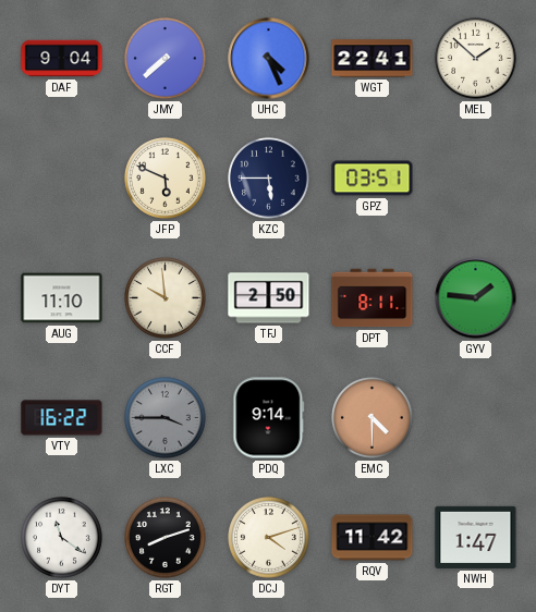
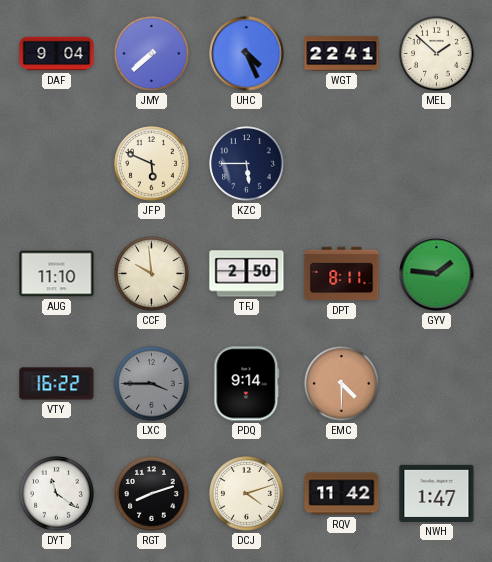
GPZ: 03:51 -> none
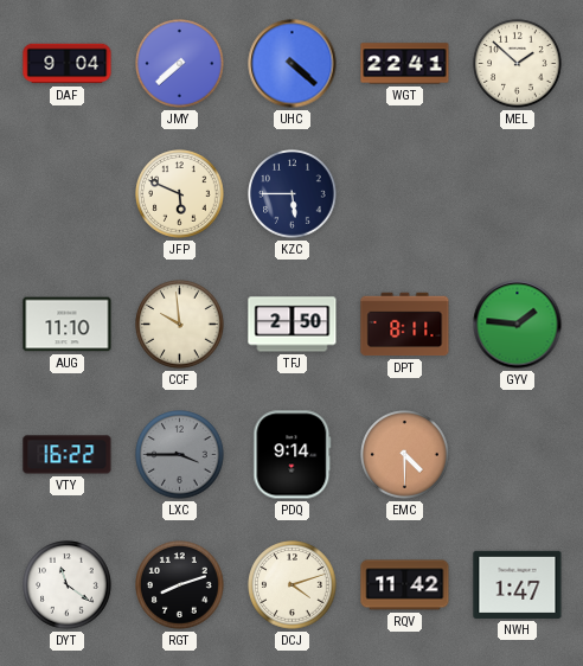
UHC: 4:26 -> 4:22
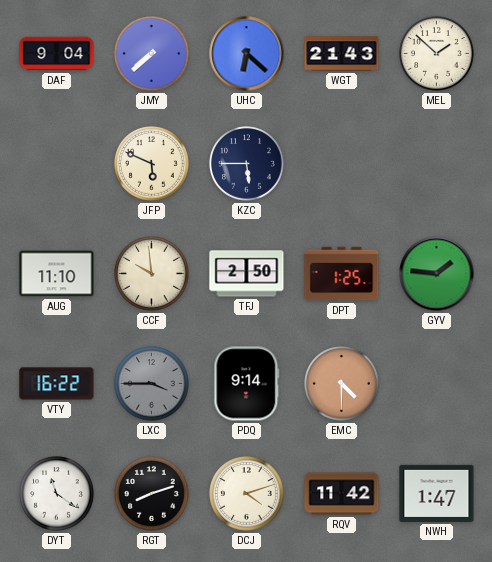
UHC: 4:22 -> 6:22
WGT: 22:41 -> 21:43
DPT: 8:11 -> 1:25
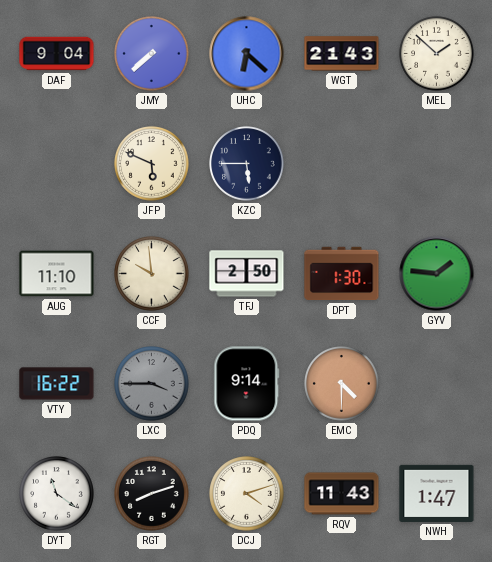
DPT: 1:25 -> 1:30
RQV: 11:42 -> 11:43
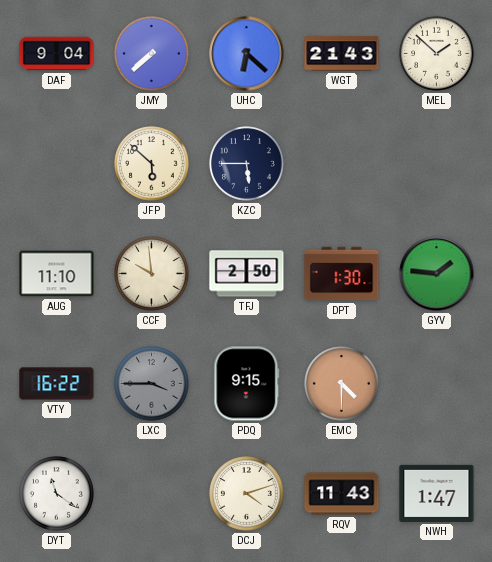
JFP: 5:49 -> 5:52
PDQ: 9:14 -> 9:15
RGT: 8:12 -> none
